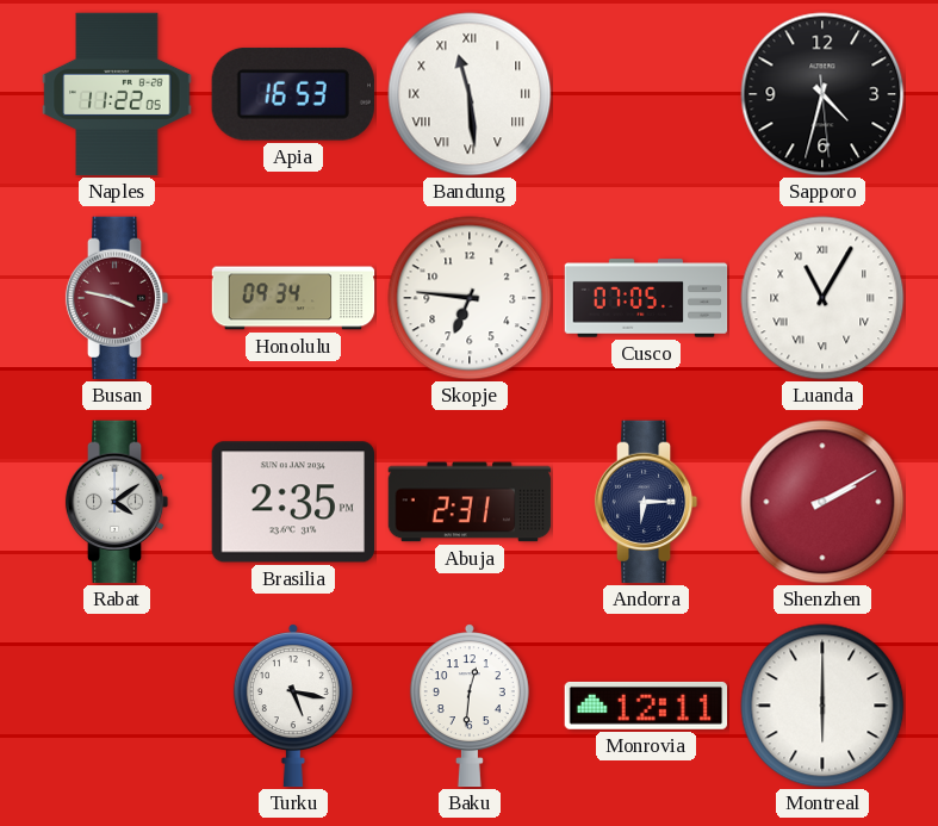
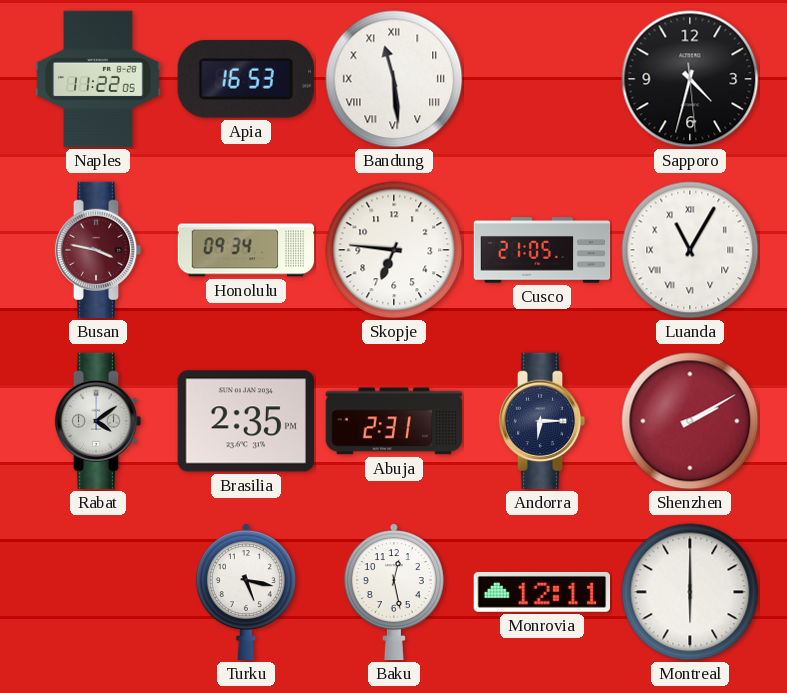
Cusco: 07:05 -> 21:05
Baku: 12:31 -> 12:28
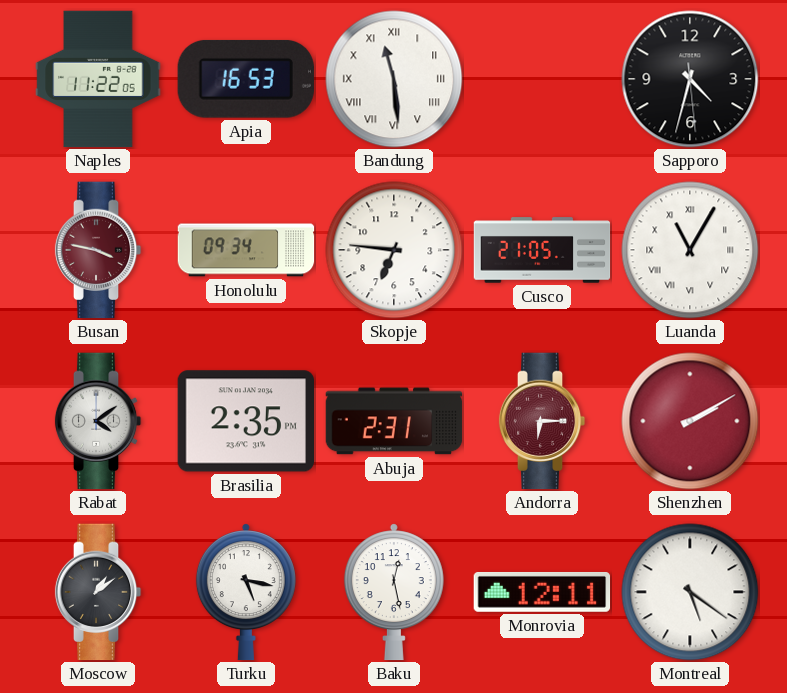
Andorra dial: navy -> burgundy
Moscow: none -> 1:09
Montreal: 6:00 -> 5:21
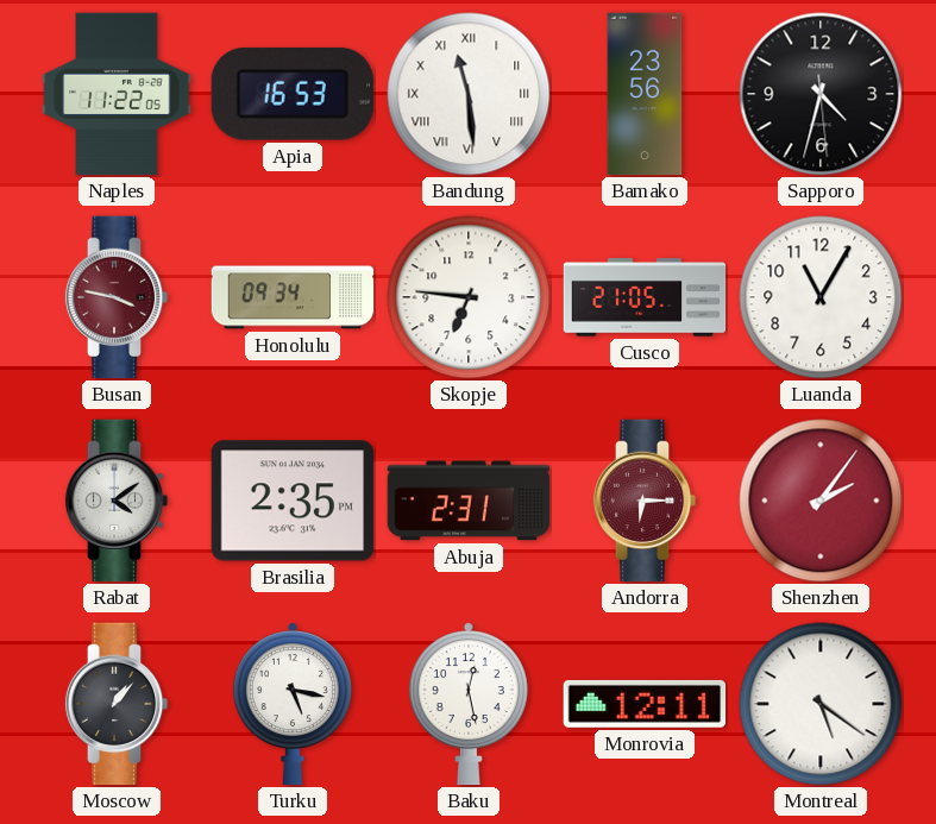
Bamako: none -> 23:56
Luanda numerals: Roman -> Arabic
Shenzhen: 2:10 -> 2:06
Moscow: 1:09 -> 1:07
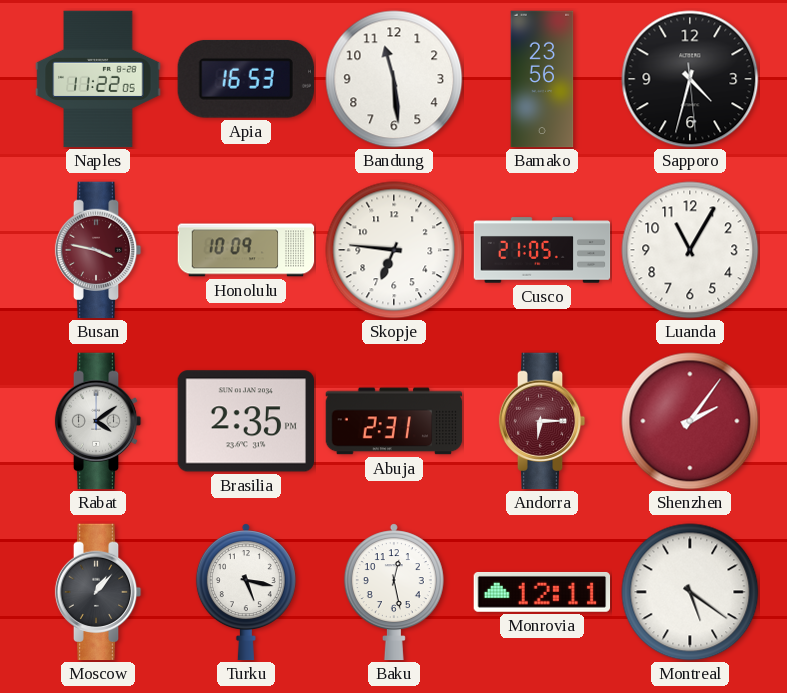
Bandung numerals: Roman -> Arabic
Honolulu: 09:34 -> 10:09
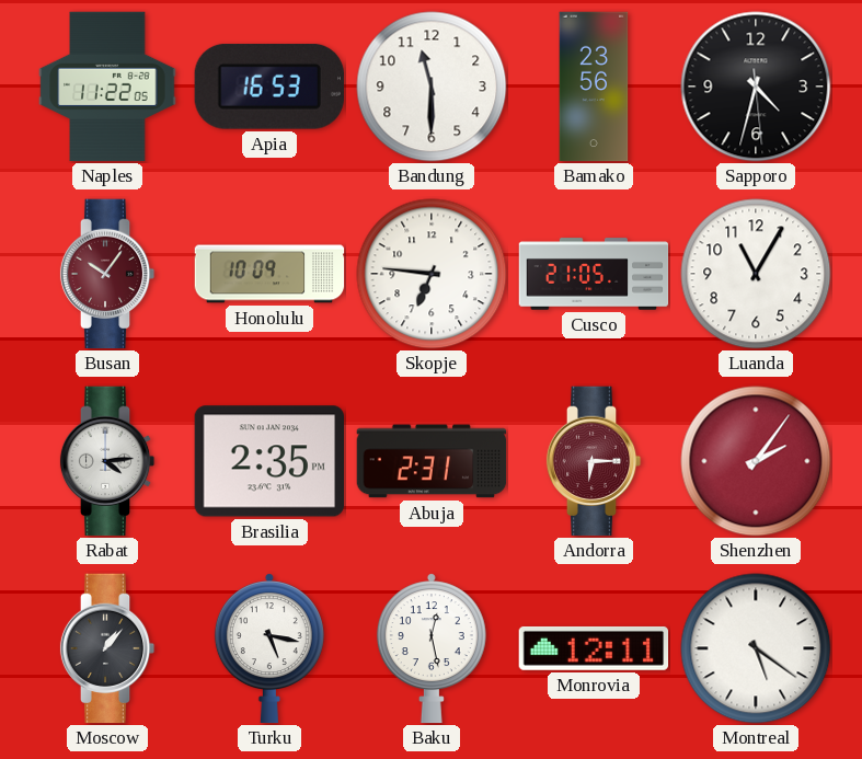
Bandung: 11:29 -> 11:30
Busan: 3:47 -> 10:06
Rabat: 4:09 -> 4:14
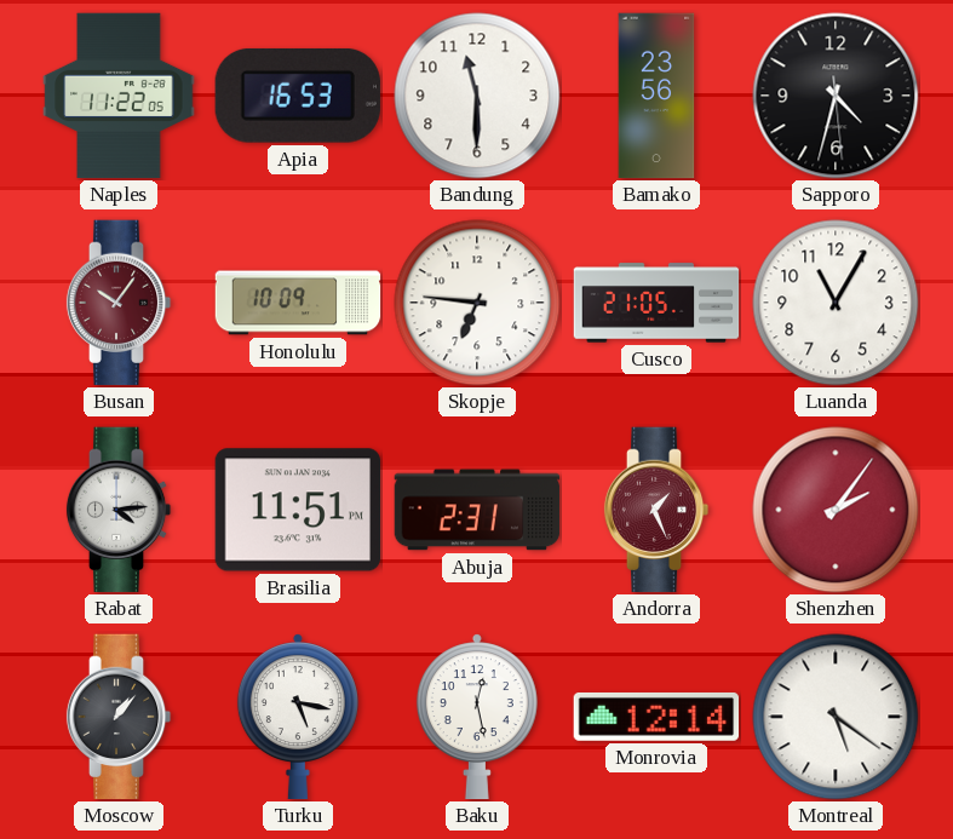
Brasilia: 2:35 -> 11:51
Andorra: 6:15 -> 1:26
Monrovia: 12:11 -> 12:14
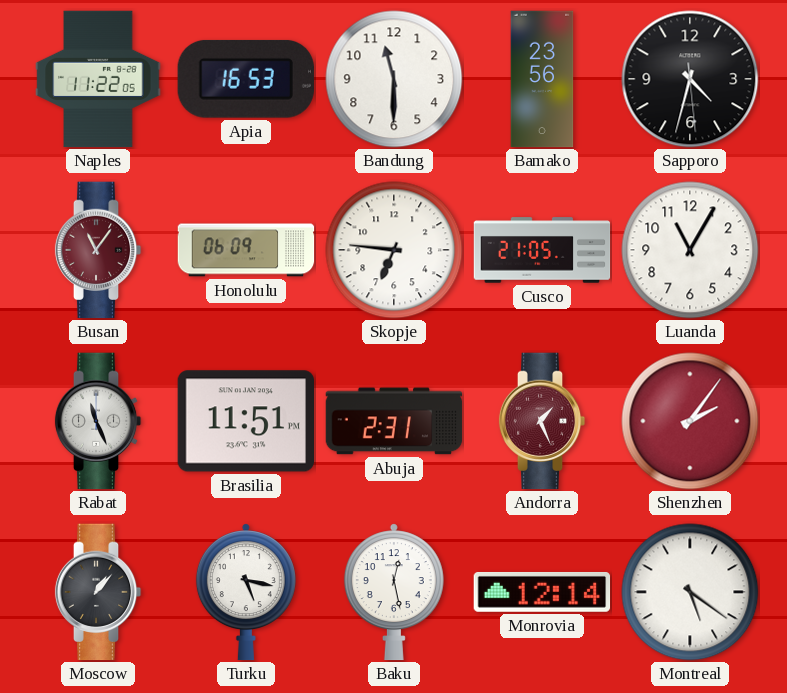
Busan: 10:06 -> 11:06
Honolulu: 10:09 -> 06:09
Rabat: 4:14 -> 11:26
